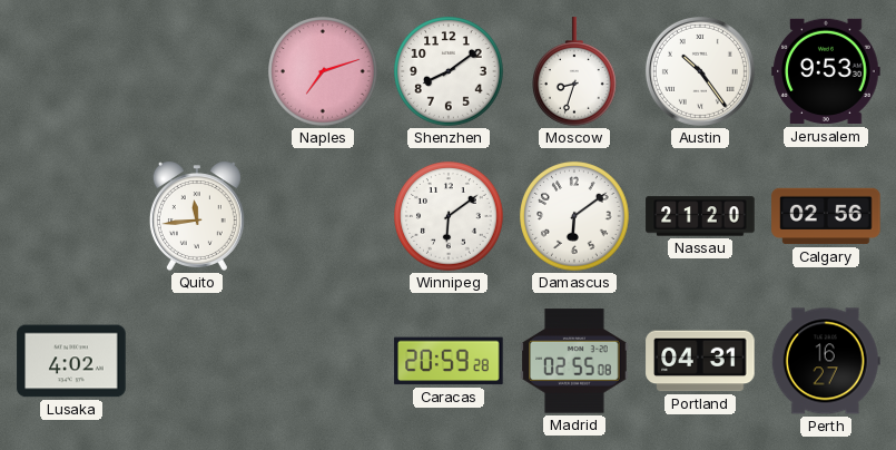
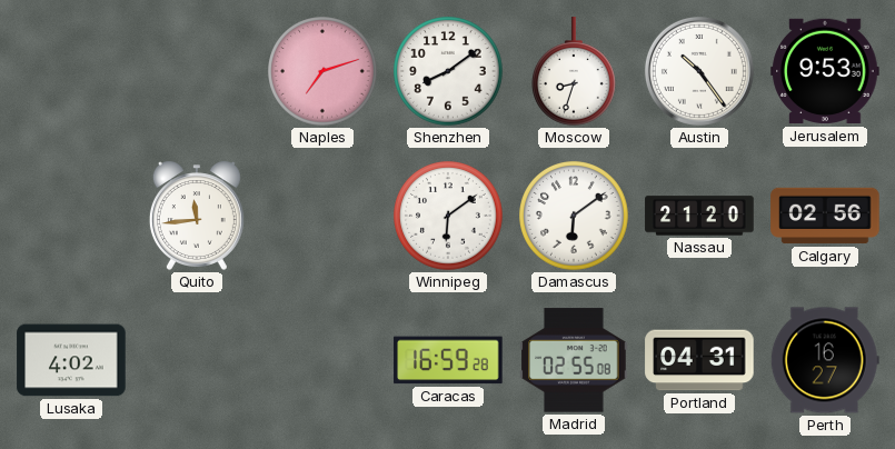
Caracas: 20:59 -> 16:59
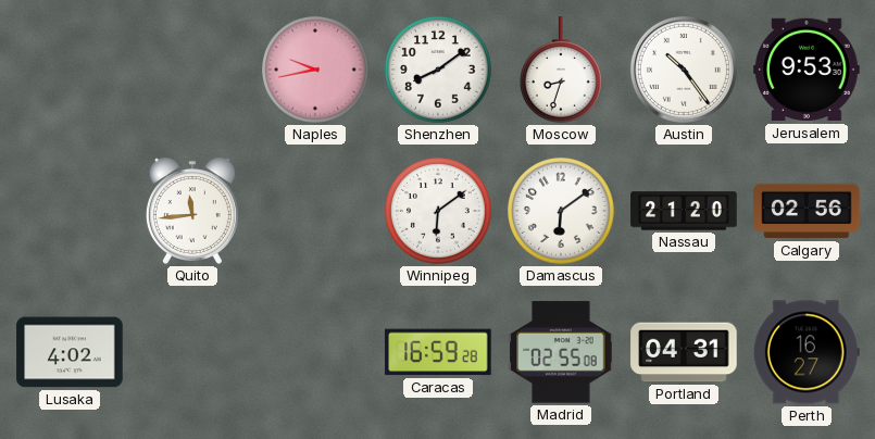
Naples: 7:12 -> 9:43
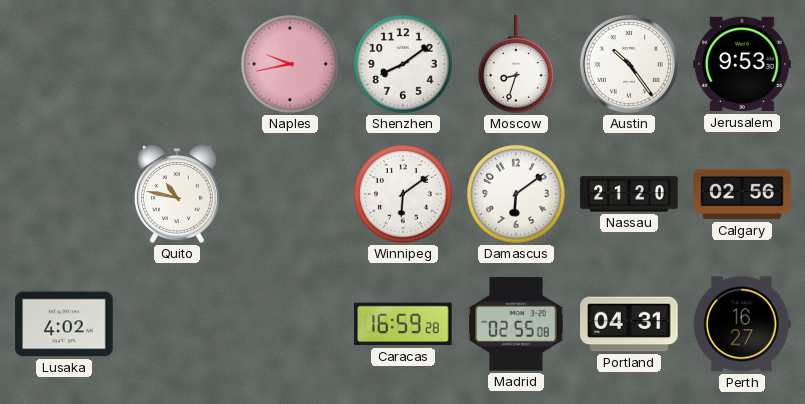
Quito: 11:44 -> 10:47
